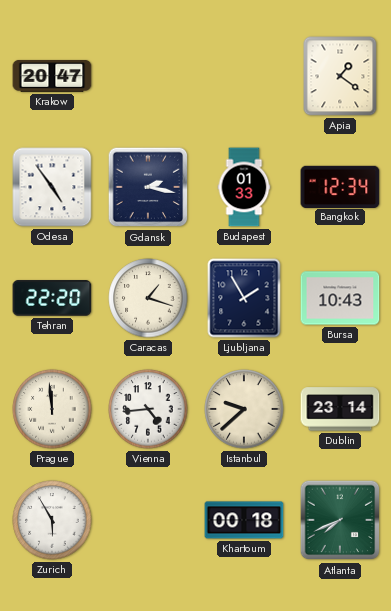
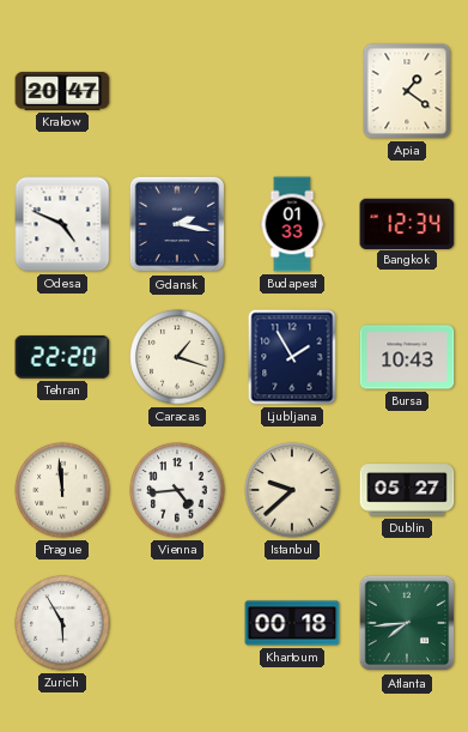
Odesa: 4:54 -> 4:49
Dublin: 23:14 -> 05:27
Atlanta: 7:41 -> 7:44
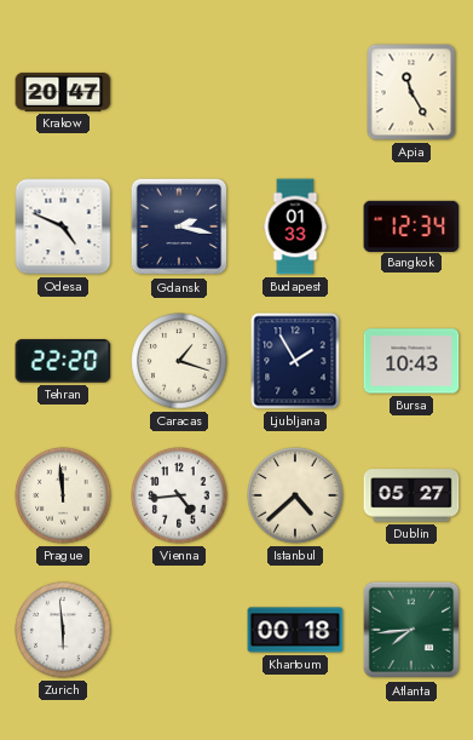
Apia: 1:21 -> 11:25
Istanbul: 9:38 -> 4:38
Zurich: 5:55 -> 5:59
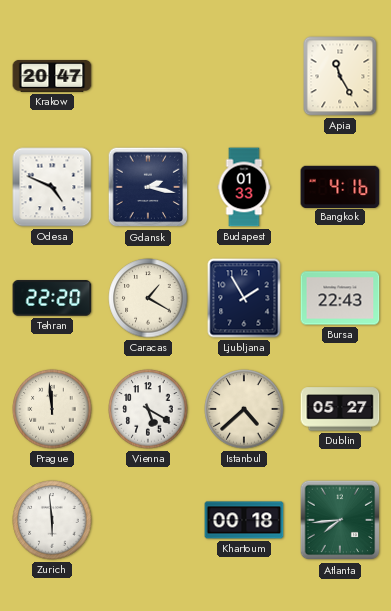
Bangkok: 12:34 -> 4:16
Caracas: 1:18 -> 1:20
Bursa: 10:43 -> 22:43
Vienna: 4:44 -> 5:20
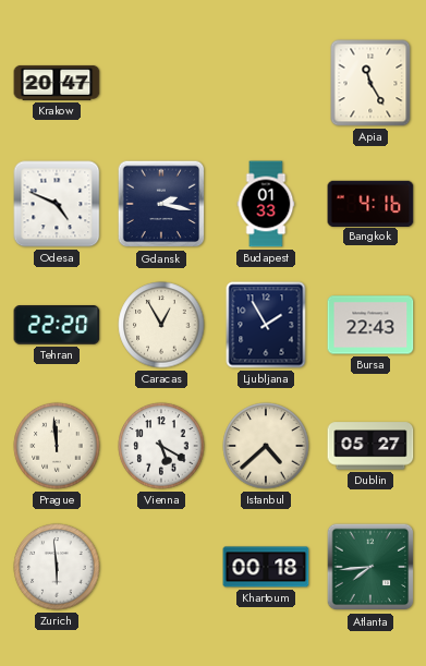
Caracas: 1:20 -> 12:55
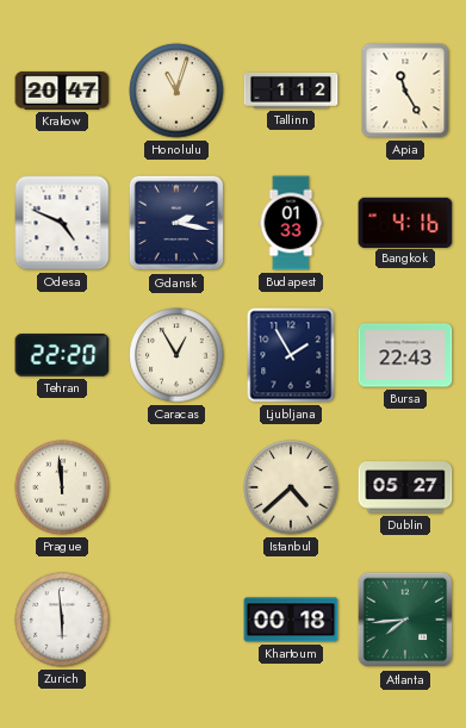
Honolulu: none -> 11:03
Tallinn: none -> 1:12
Vienna: 5:20 -> none
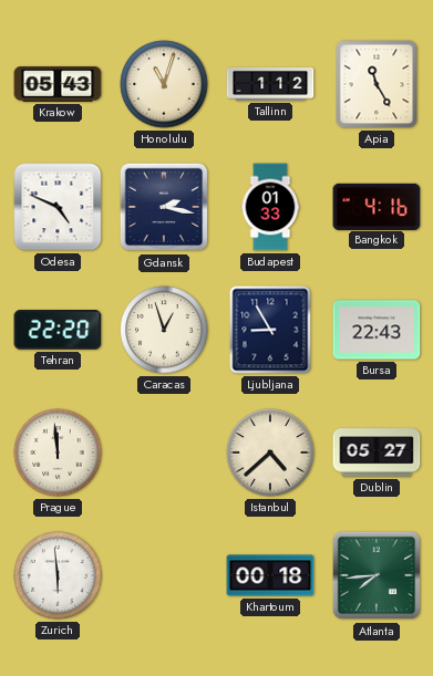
Krakow: 20:47 -> 05:43
Caracas: 12:55 -> 12:57
Ljubljana: 1:55 -> 8:55
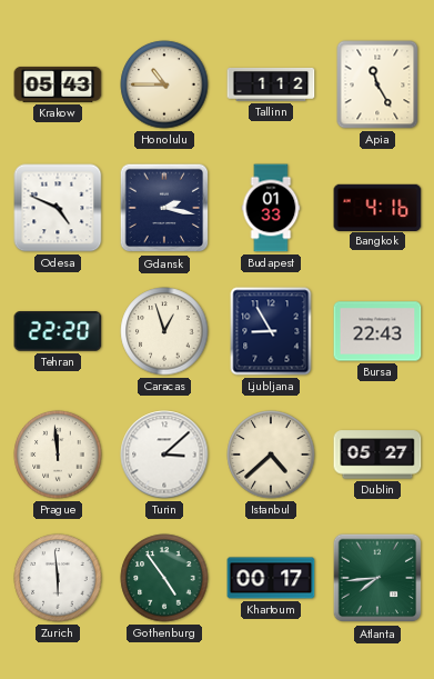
Honolulu: 11:03 -> 10:45
Turin: none -> 3:08
Gothenburg: none -> 4:54
Khartoum: 00:18 -> 00:17
